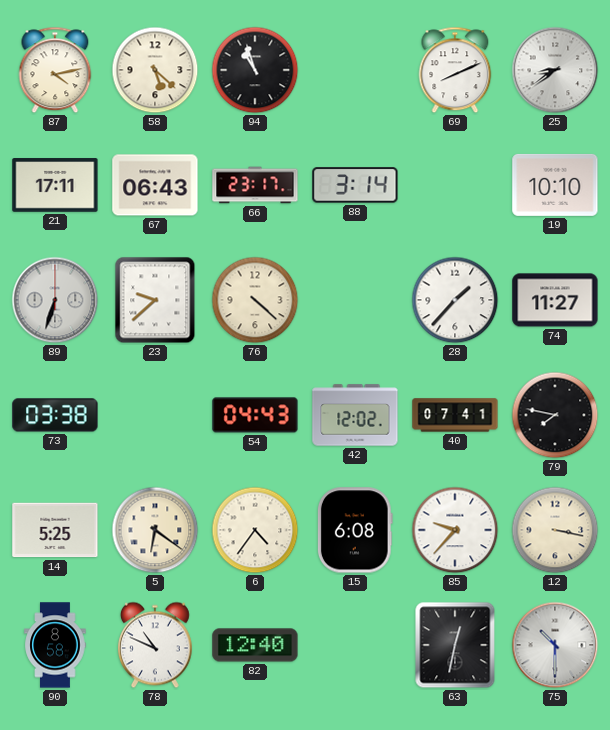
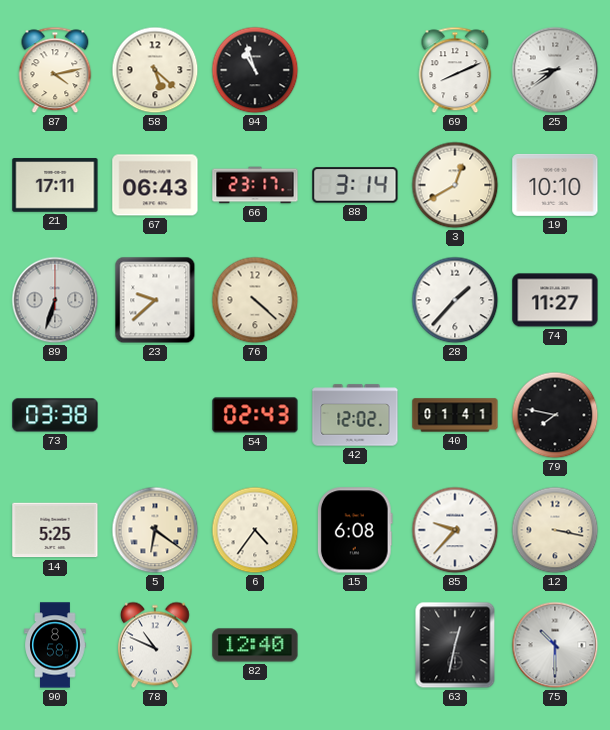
3: none -> 12:40
54: 04:43 -> 02:43
40: 07:41 -> 01:41
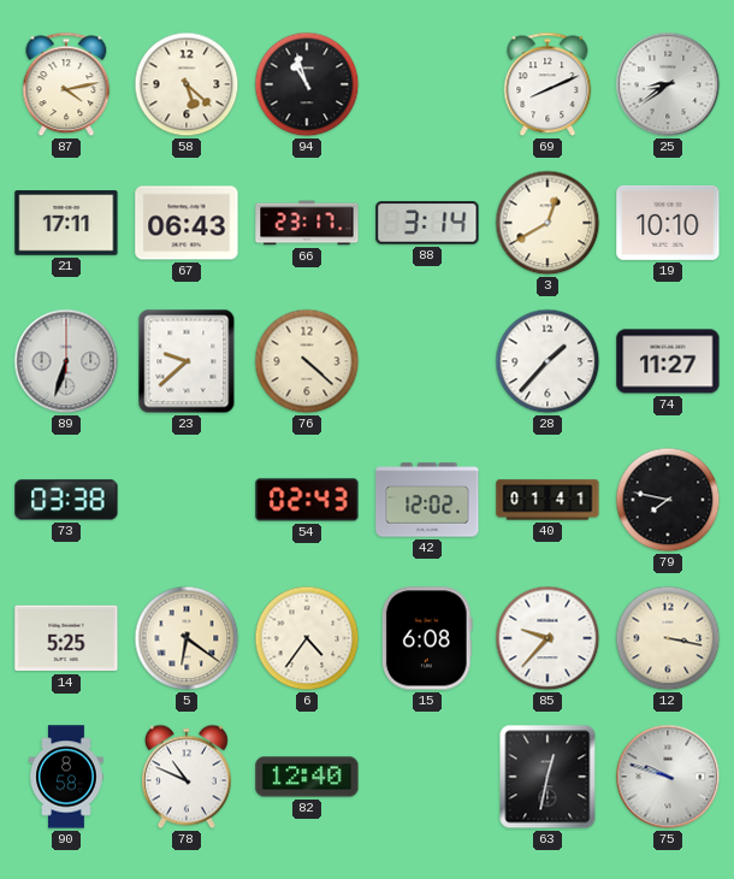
75: 10:30 -> 9:48
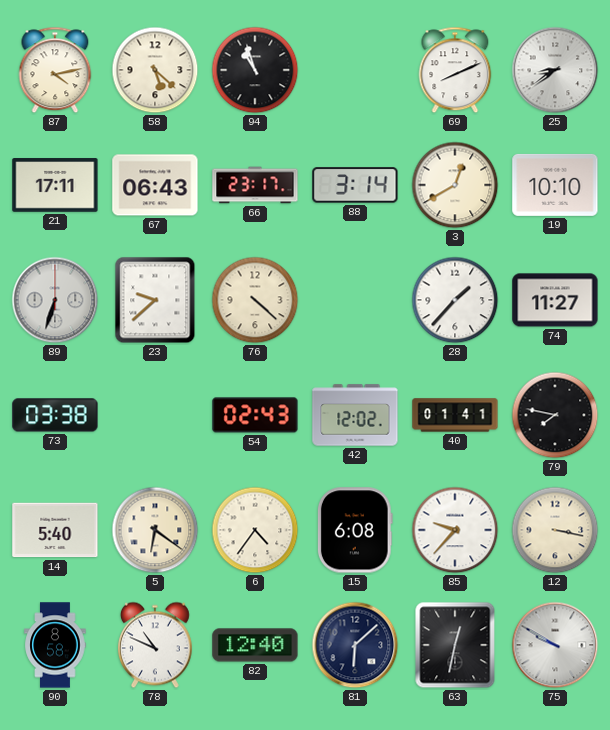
14: 5:25 -> 5:40
81: none -> 6:08
75: 9:48 -> 9:50
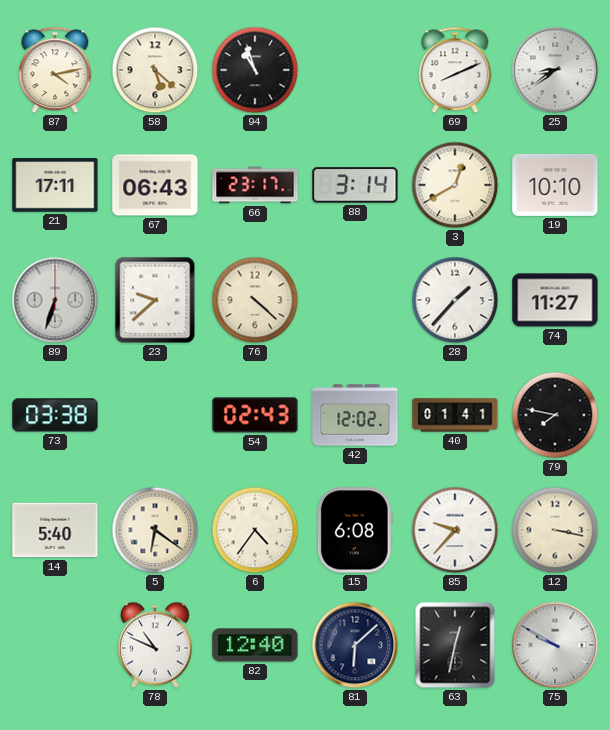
90: 8:58 -> none
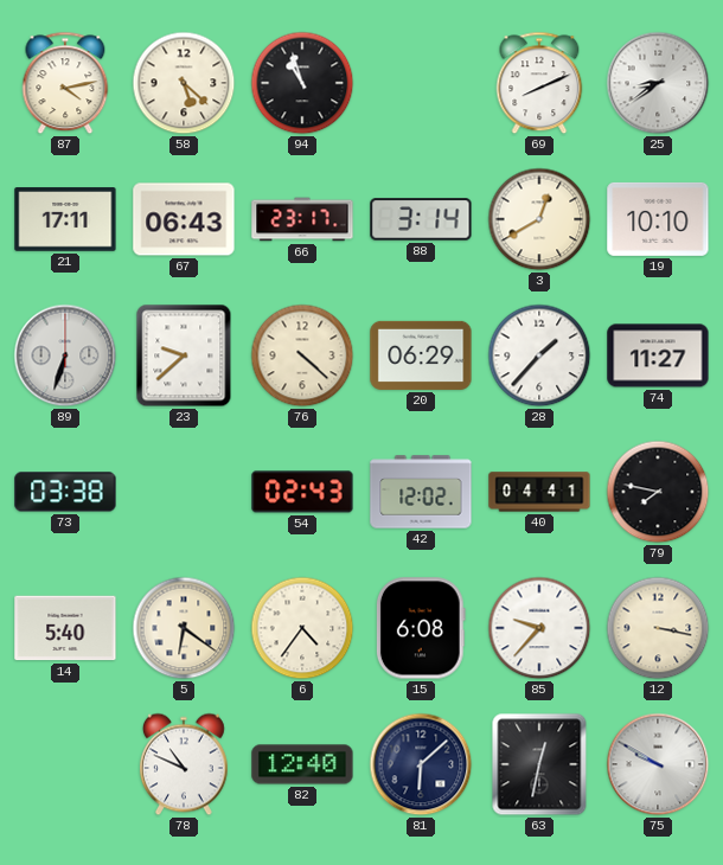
20: none -> 06:29
40: 01:41 -> 04:41
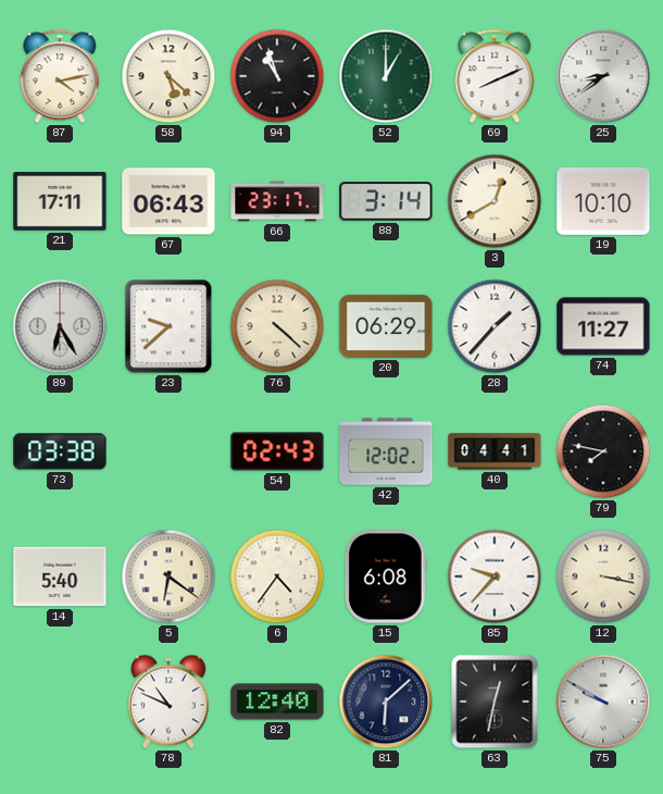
52: none -> 1:00
89: 6:33 -> 6:25
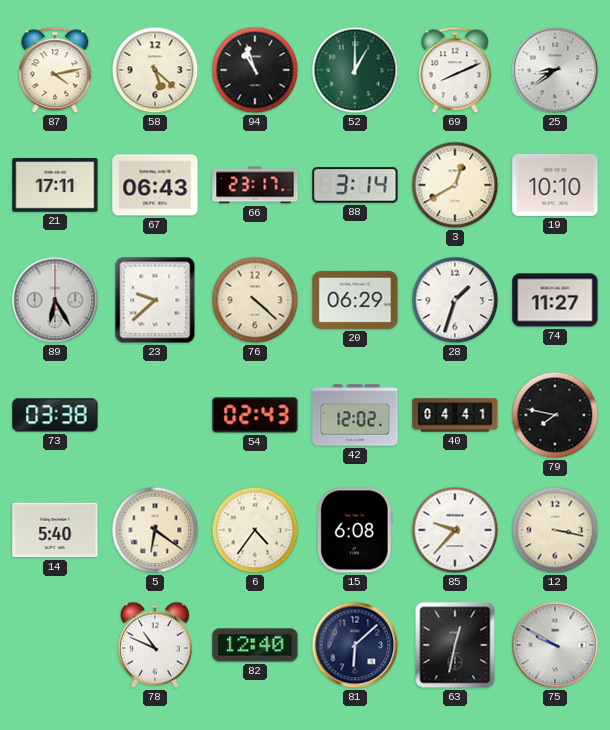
28: 1:37 -> 1:33
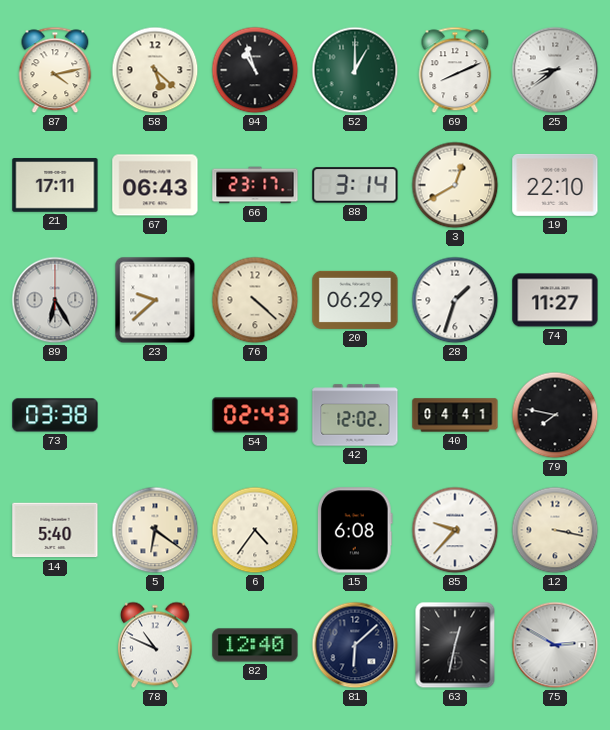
19: 10:10 -> 22:10
75: 9:50 -> 2:50
